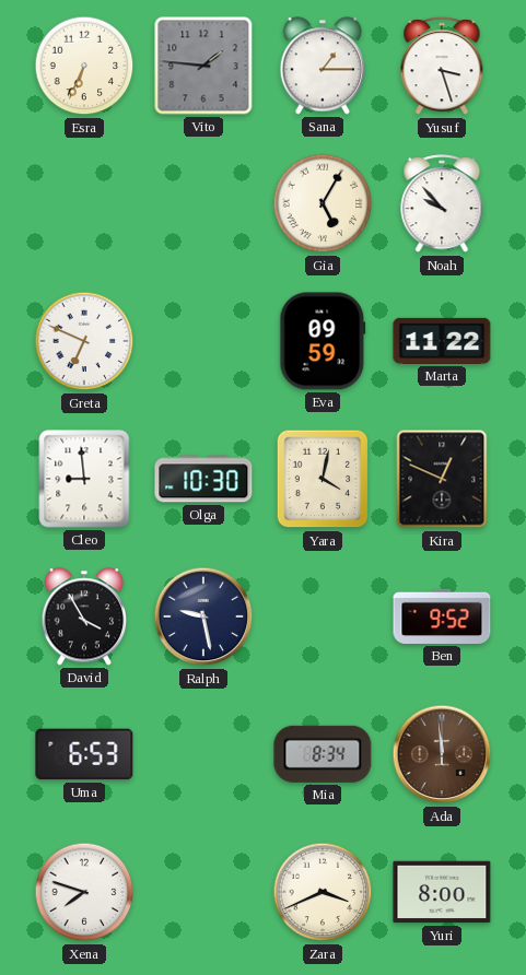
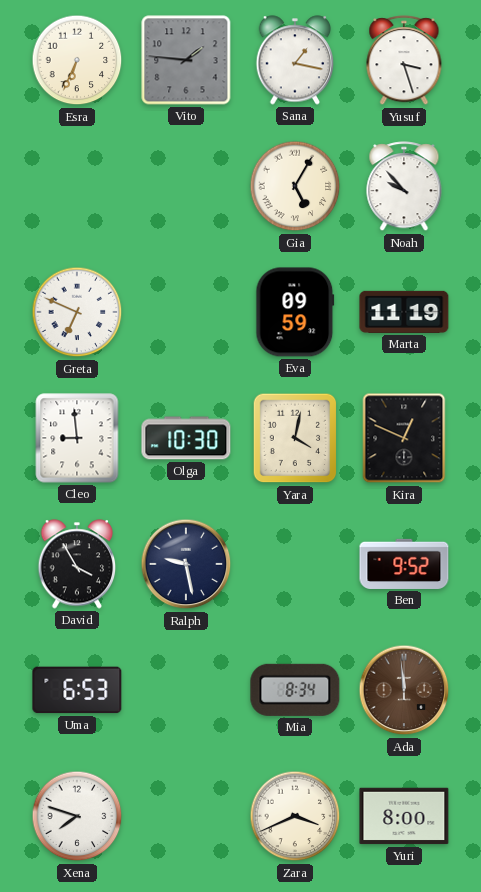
Sana: 1:15 -> 1:17
Marta: 11:22 -> 11:19
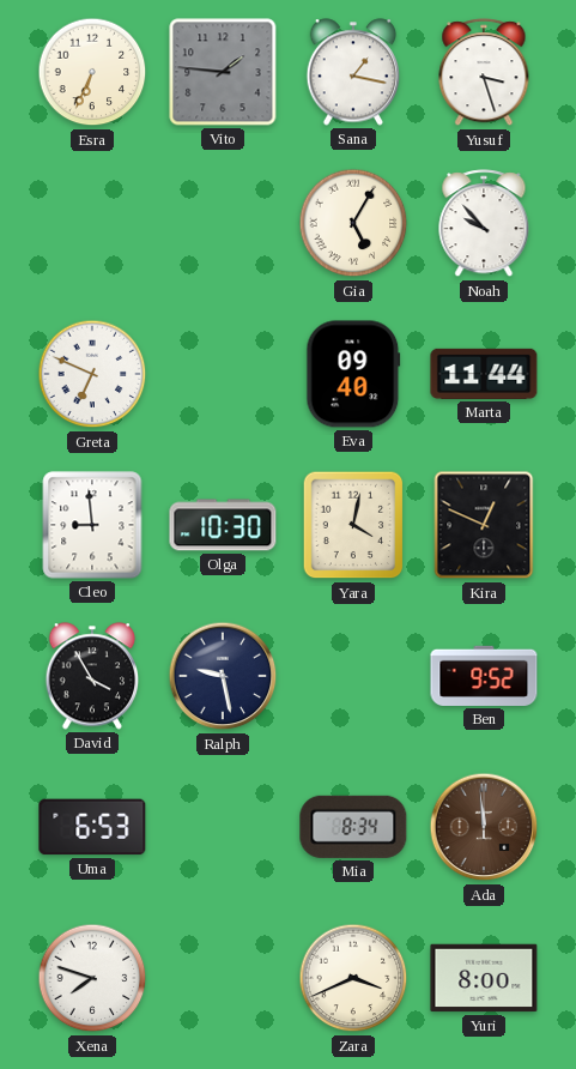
Eva: 09:59 -> 09:40
Marta: 11:19 -> 11:44
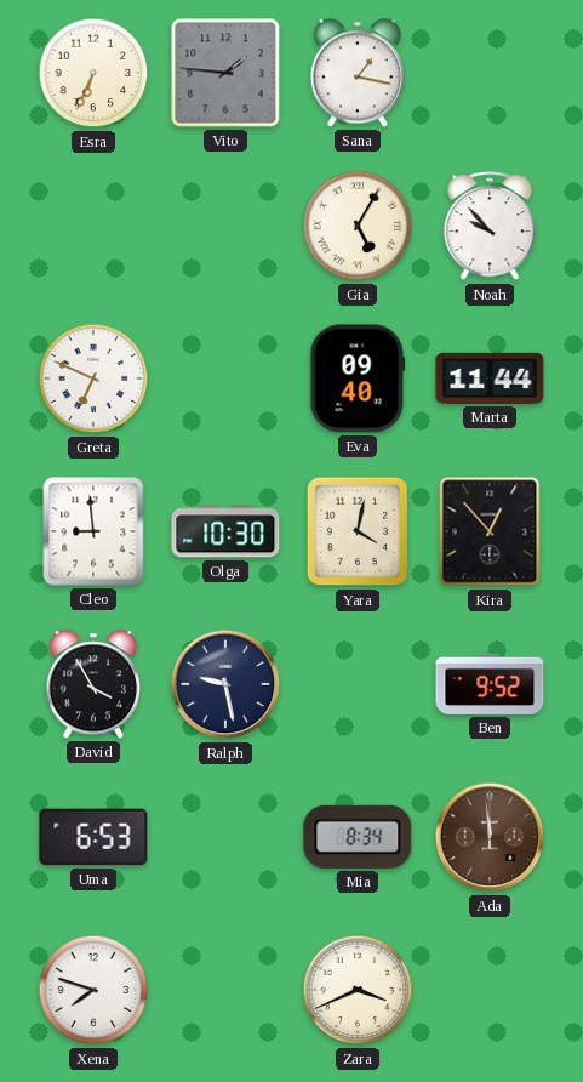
Yusuf: 3:27 -> none
Kira: 12:49 -> 12:53
Yuri: 8:00 -> none
